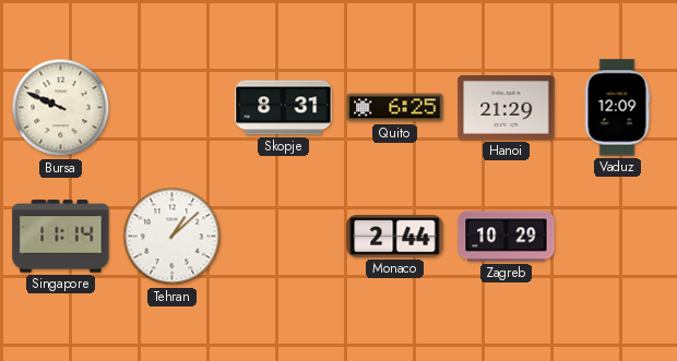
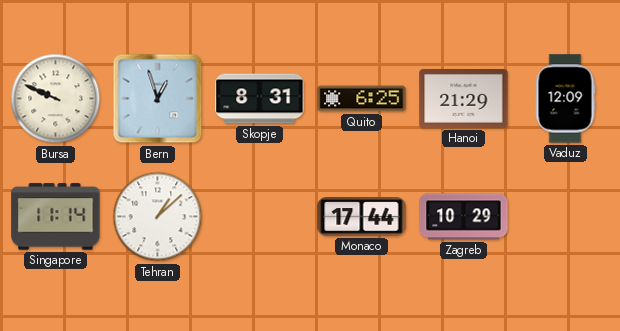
Bern: none -> 12:57
Monaco: 2:44 -> 17:44
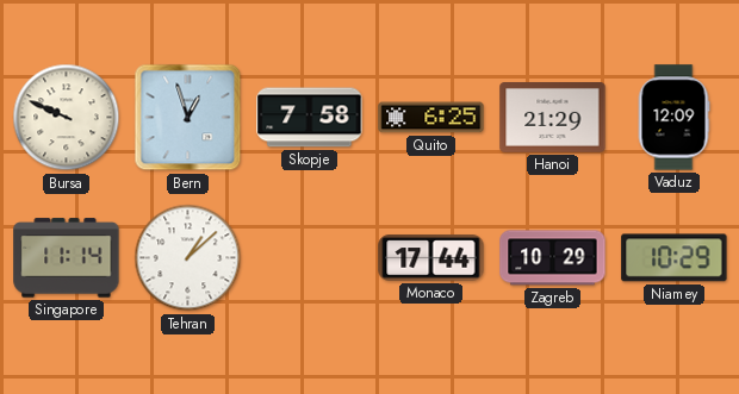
Skopje: 8:31 -> 7:58
Niamey: none -> 10:29
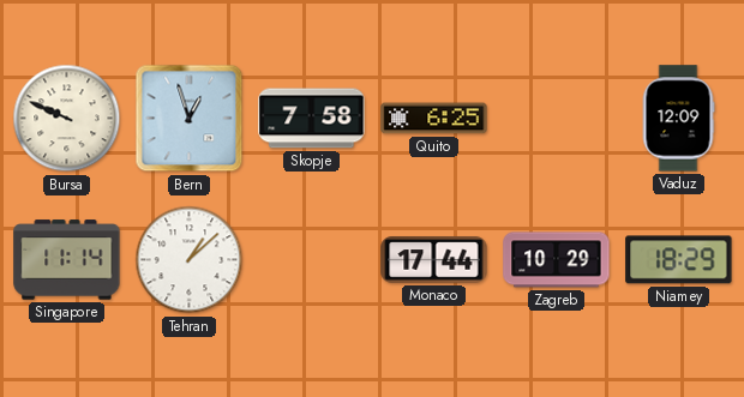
Hanoi: 21:29 -> none
Niamey: 10:29 -> 18:29
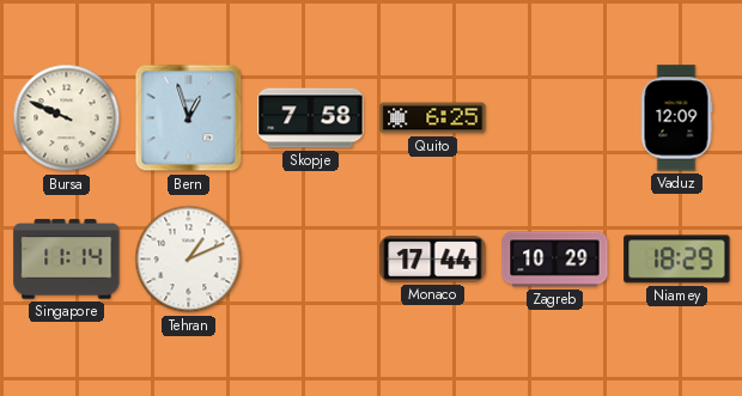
Tehran: 1:08 -> 1:11
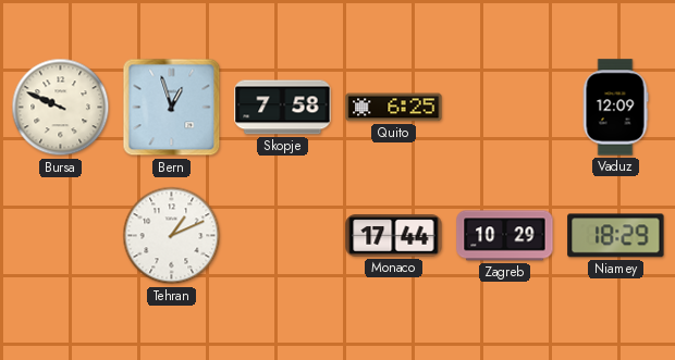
Singapore: 11:14 -> none
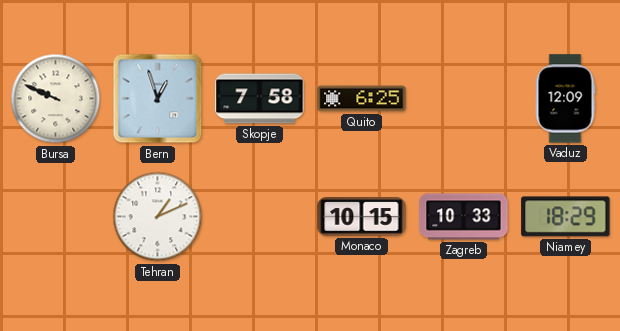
Monaco: 17:44 -> 10:15
Zagreb: 10:29 -> 10:33
